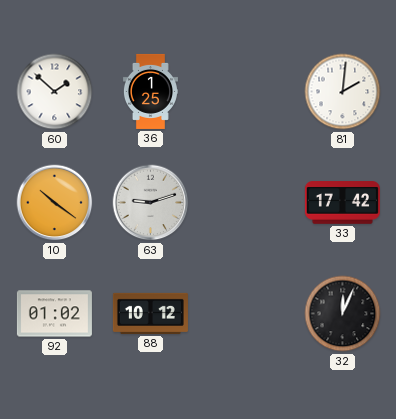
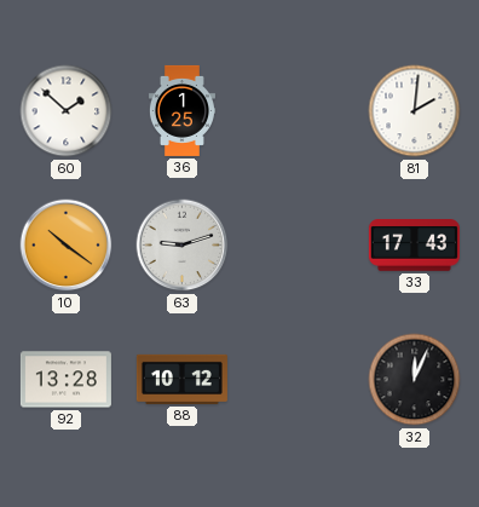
33: 17:42 -> 17:43
92: 01:02 -> 13:28
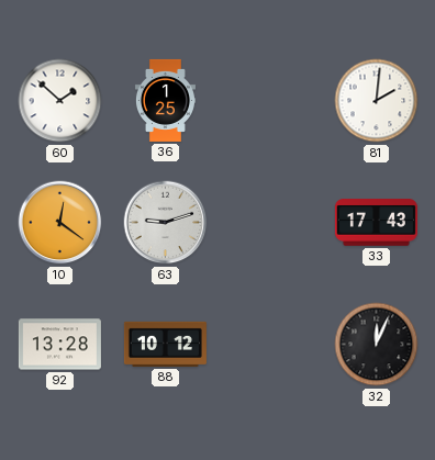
10: 10:21 -> 12:21
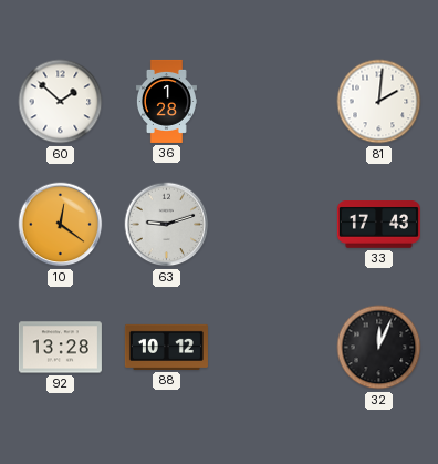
36: 1:25 -> 1:28
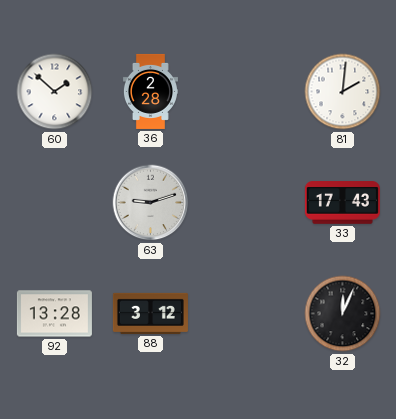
36: 1:28 -> 2:28
10: 12:21 -> none
88: 10:12 -> 3:12
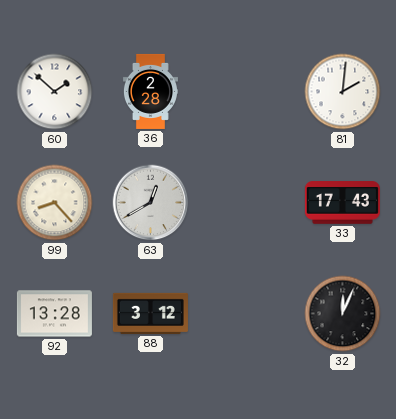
99: none -> 8:23
63: 9:12 -> 12:40
